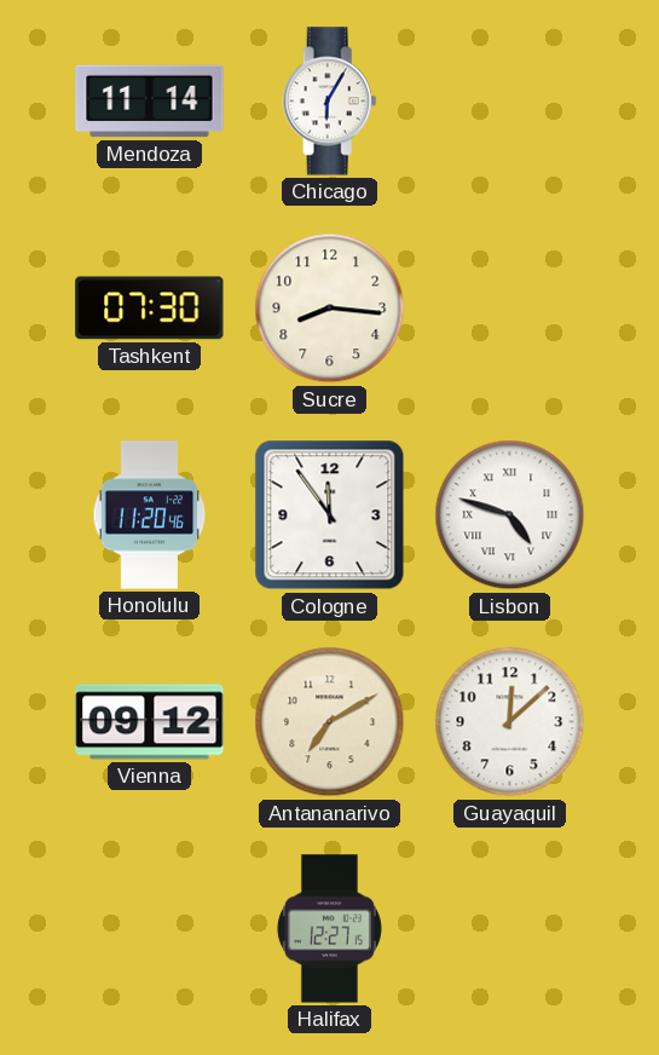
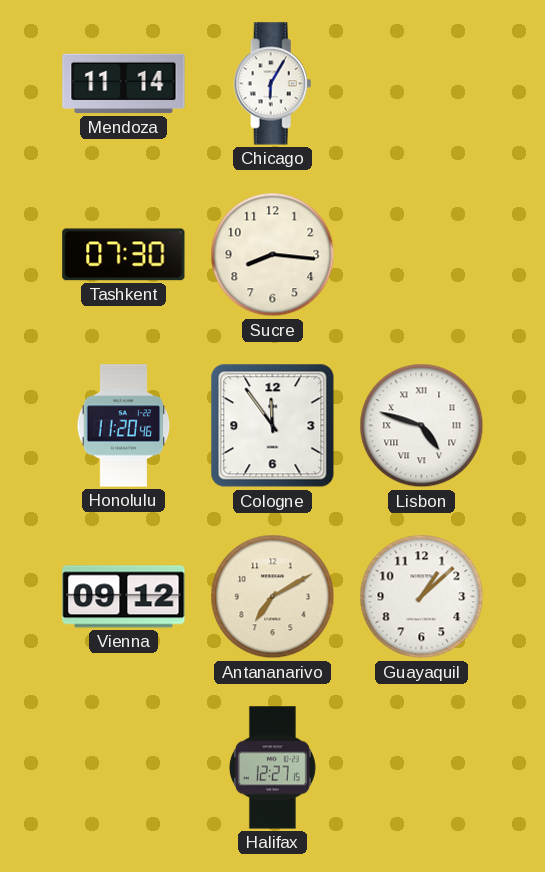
Guayaquil: 12:08 -> 1:08
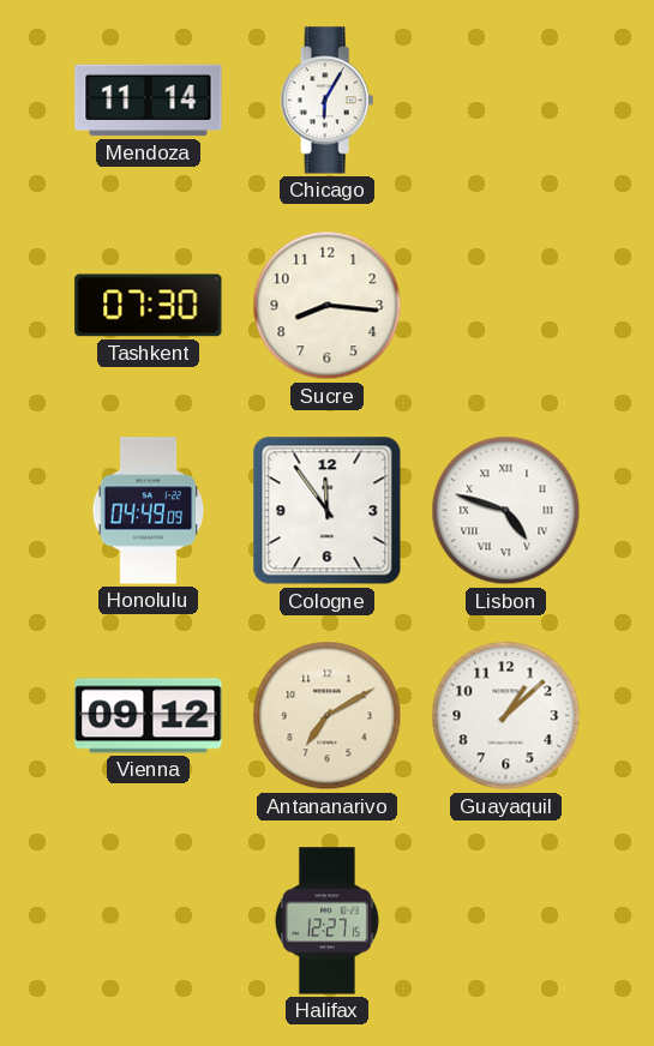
Honolulu: 11:20 -> 04:49
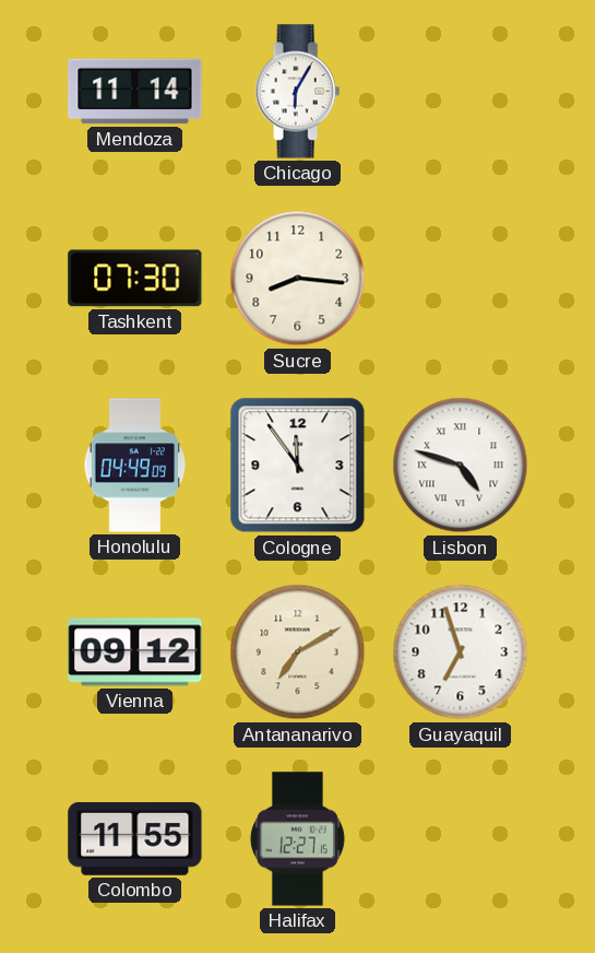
Guayaquil: 1:08 -> 6:57
Colombo: none -> 11:55
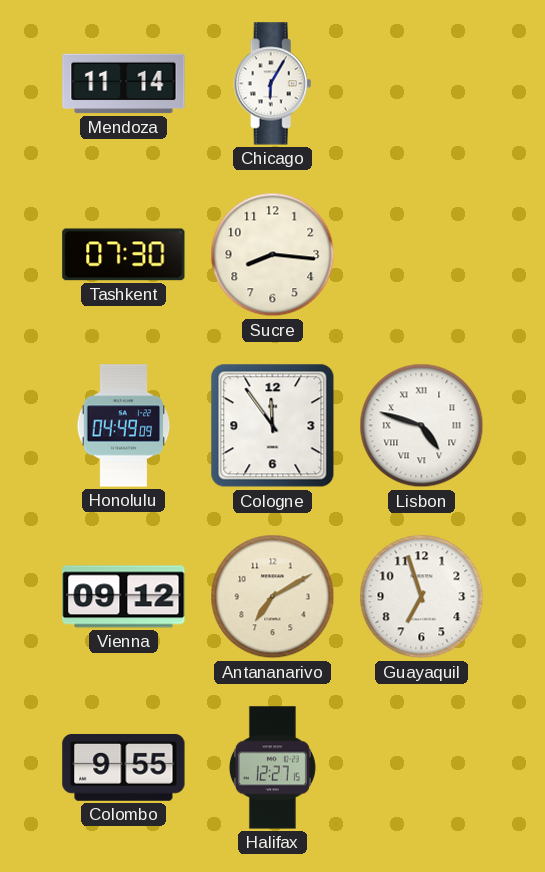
Colombo: 11:55 -> 9:55
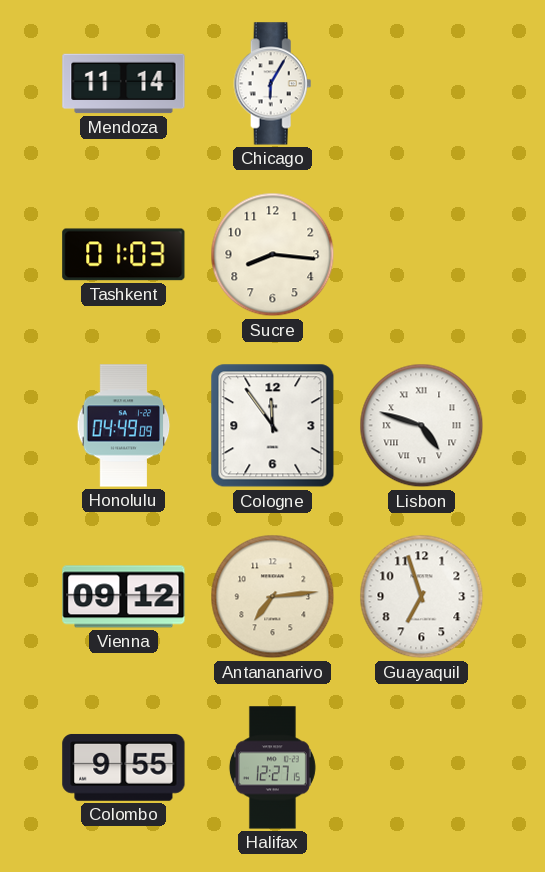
Tashkent: 07:30 -> 01:03
Antananarivo: 7:10 -> 7:14
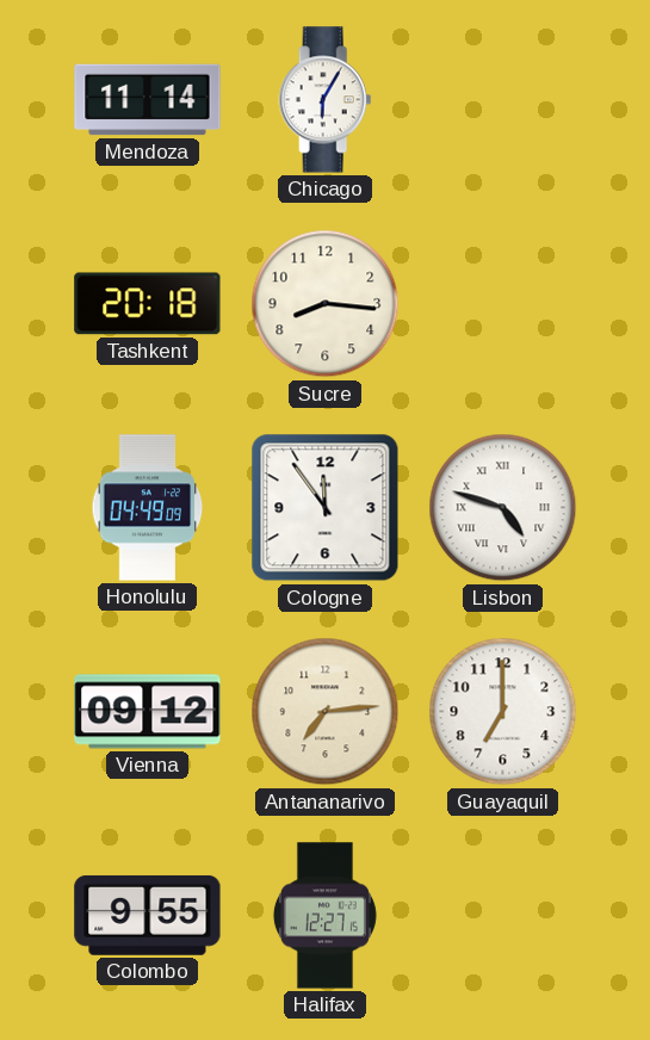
Tashkent: 01:03 -> 20:18
Guayaquil: 6:57 -> 7:00
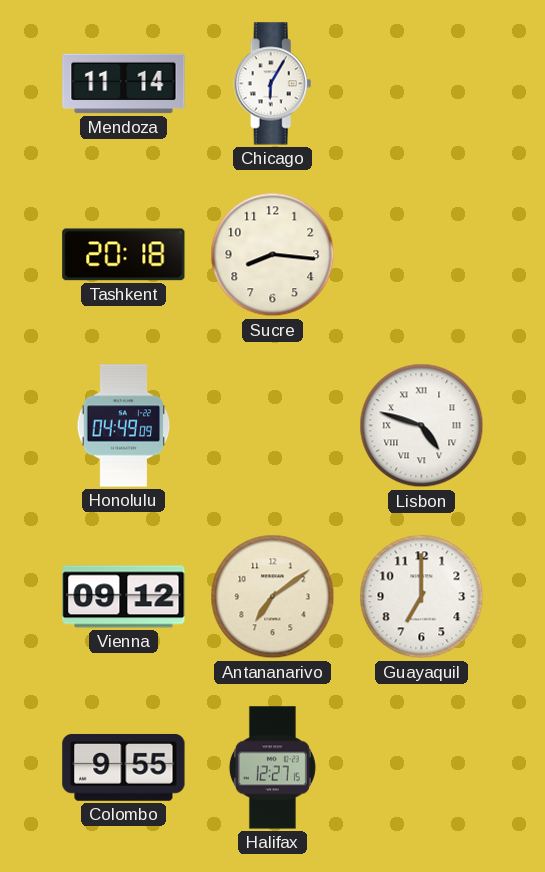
Cologne: 11:54 -> none
Antananarivo: 7:14 -> 7:09
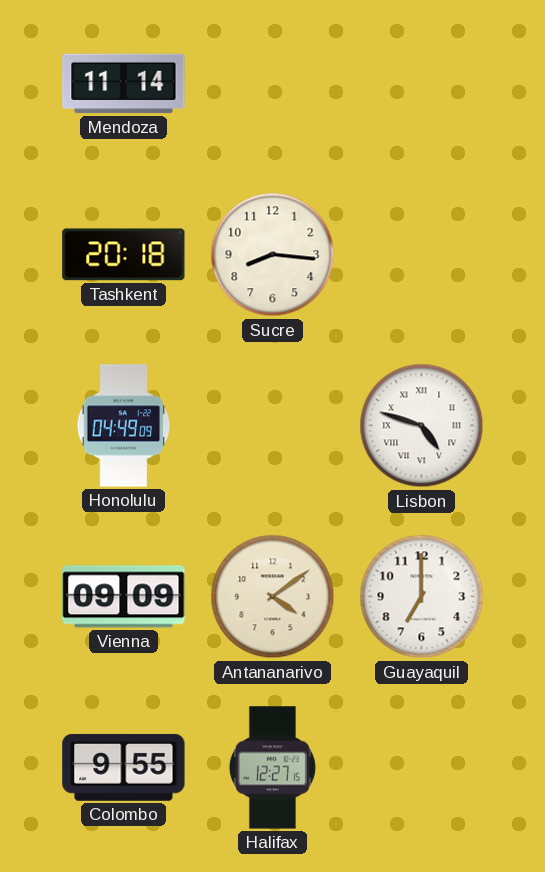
Chicago: 6:05 -> none
Vienna: 09:12 -> 09:09
Antananarivo: 7:09 -> 4:09
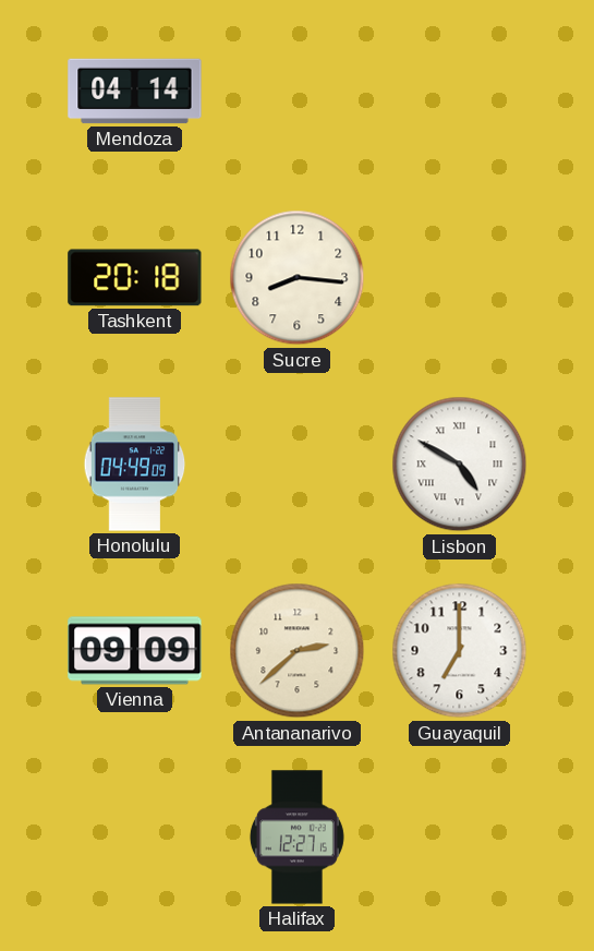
Mendoza: 11:14 -> 04:14
Lisbon: 4:48 -> 4:50
Antananarivo: 4:09 -> 2:38
Colombo: 9:55 -> none
